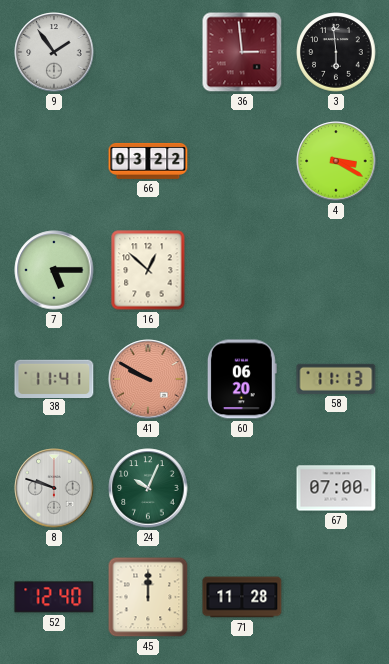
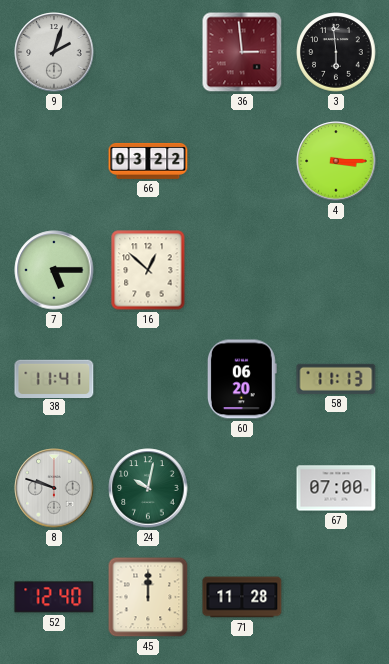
9: 1:54 -> 2:03
4: 3:20 -> 3:15
41: 9:50 -> none
24: 10:04 -> 10:02
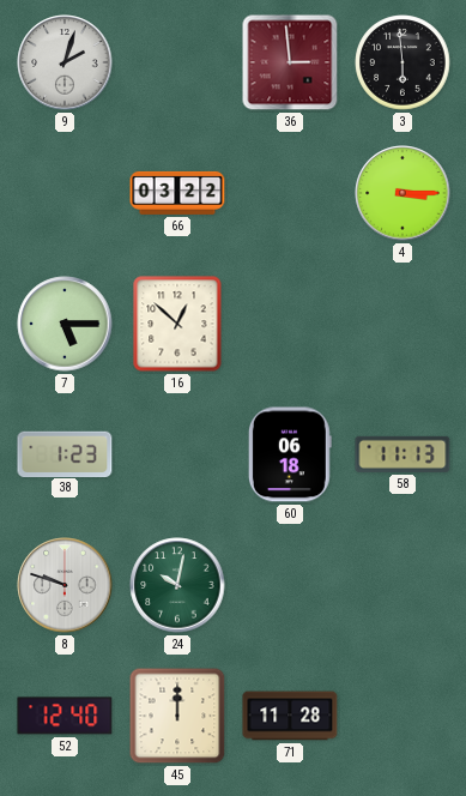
38: 11:41 -> 1:23
60: 06:20 -> 06:18
67: 07:00 -> none
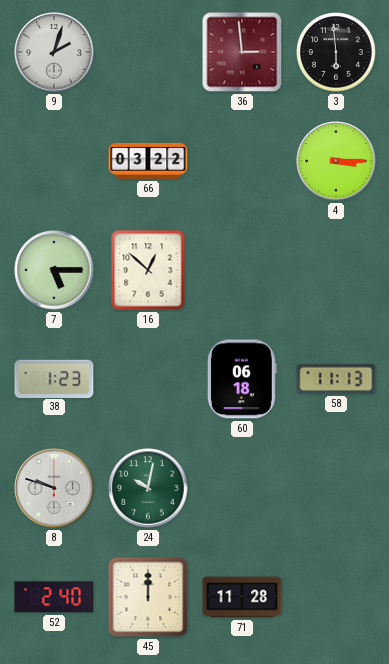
52: 12:40 -> 2:40
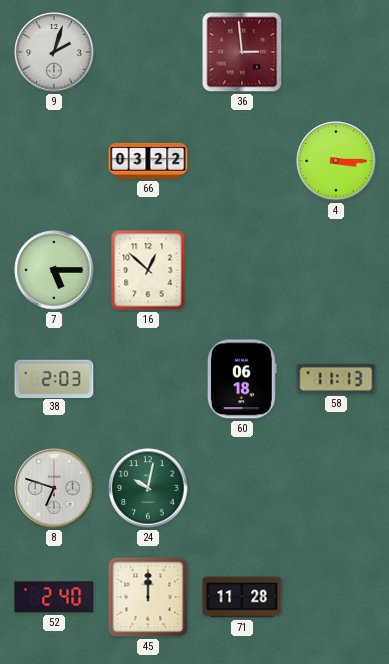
3: 5:59 -> none
38: 1:23 -> 2:03
8: 9:48 -> 6:48
